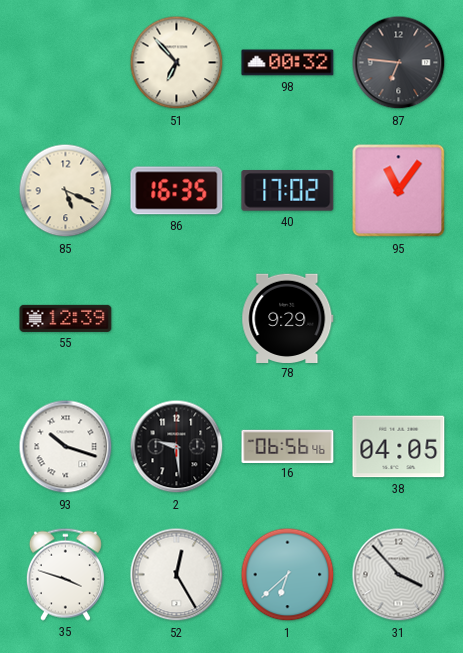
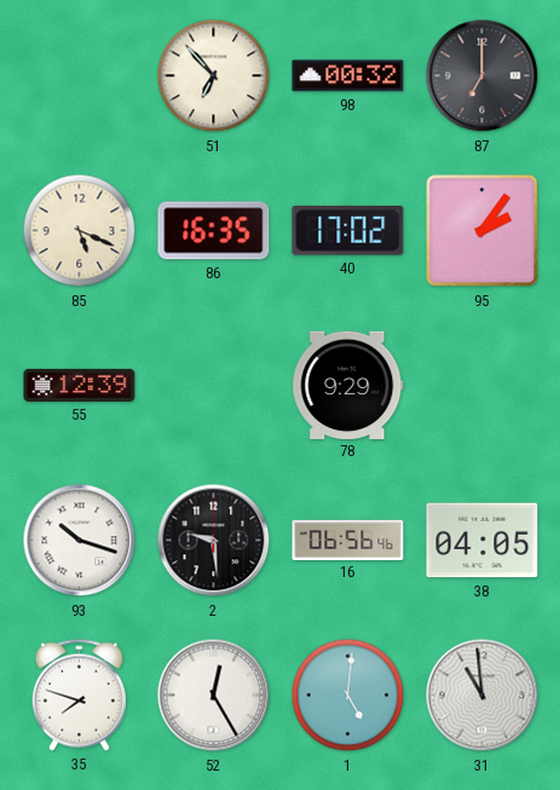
87: 6:46 -> 7:00
95: 11:06 -> 2:06
35: 3:48 -> 7:48
1: 6:38 -> 5:01
31: 3:53 -> 10:59
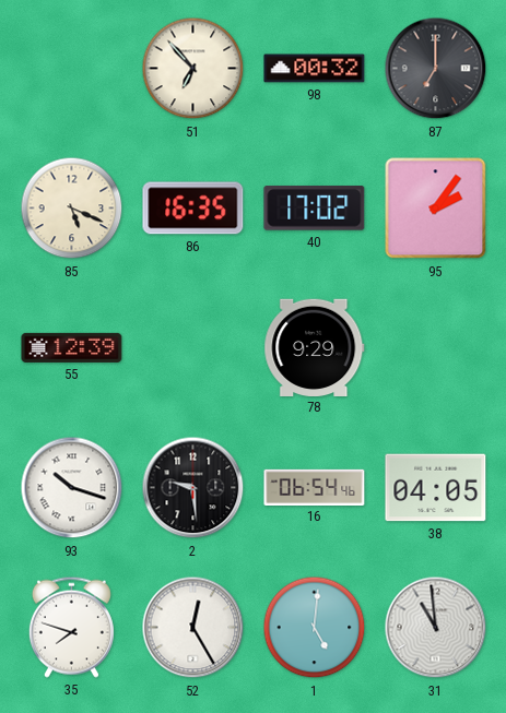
16: 06:56 -> 06:54
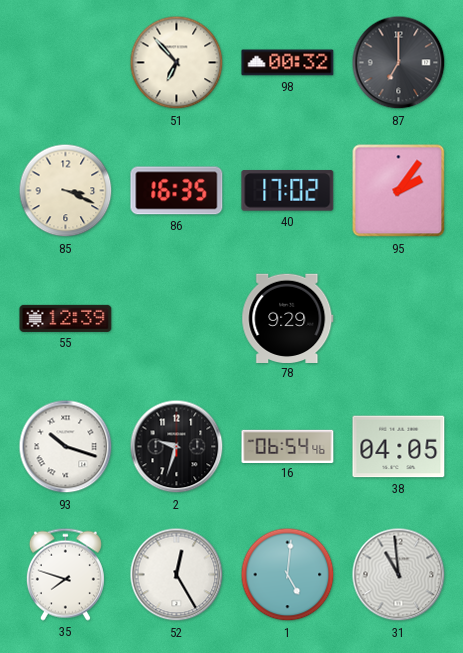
85: 5:19 -> 3:19
2: 9:29 -> 9:33
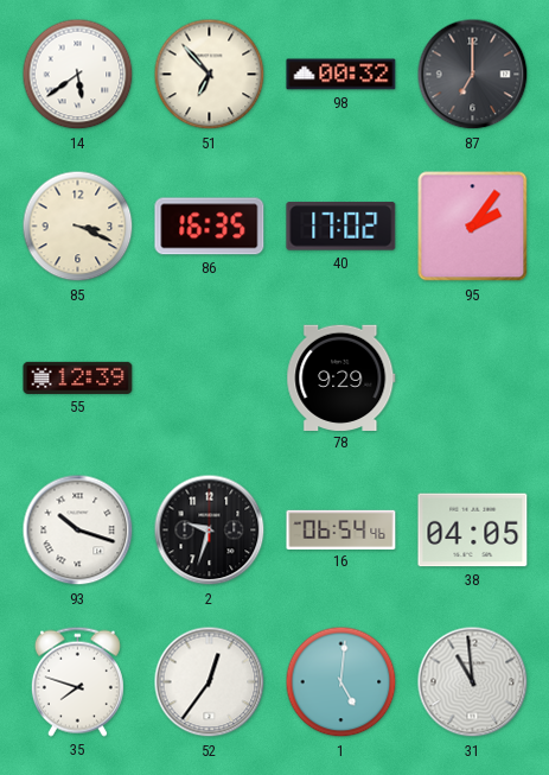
14: none -> 5:39
52: 12:25 -> 12:36
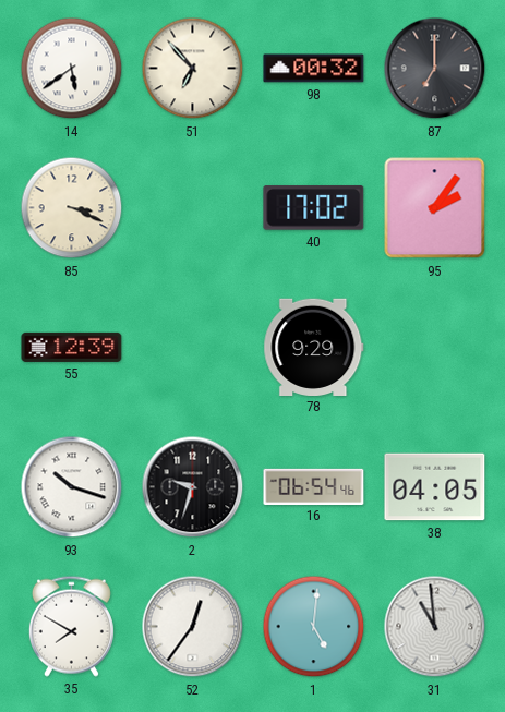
86: 16:35 -> none
35: 7:48 -> 7:50
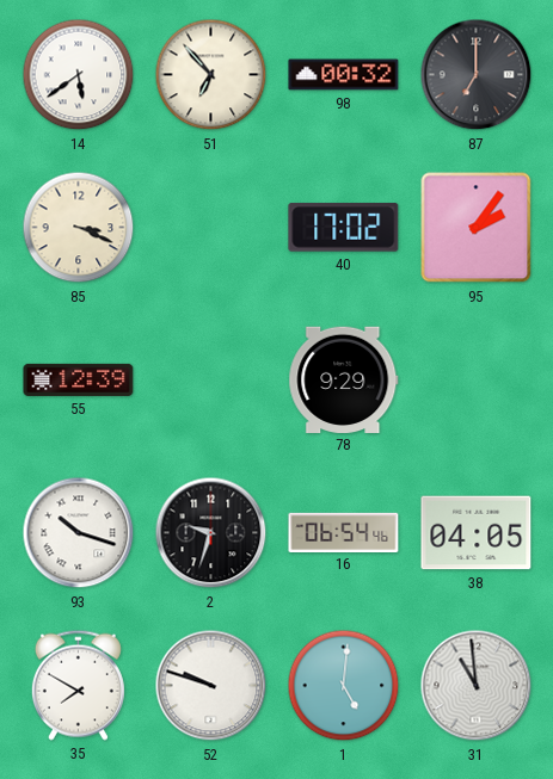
52: 12:36 -> 9:48
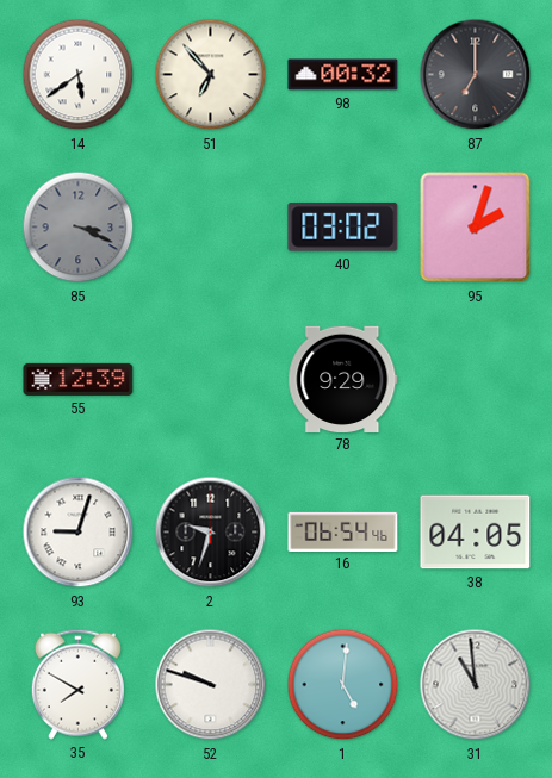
85 dial: cream -> grey
40: 17:02 -> 03:02
95: 2:06 -> 2:03
93: 10:18 -> 9:03
